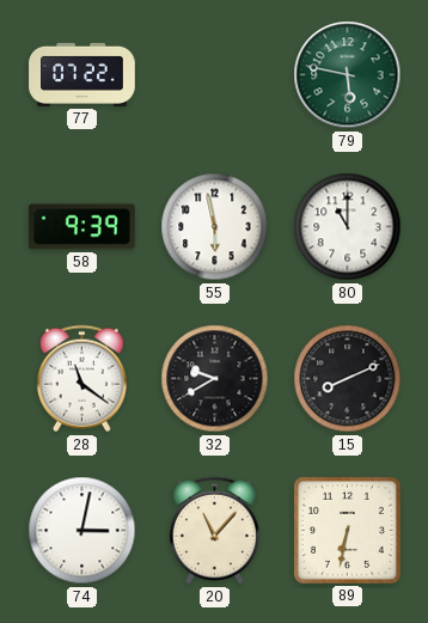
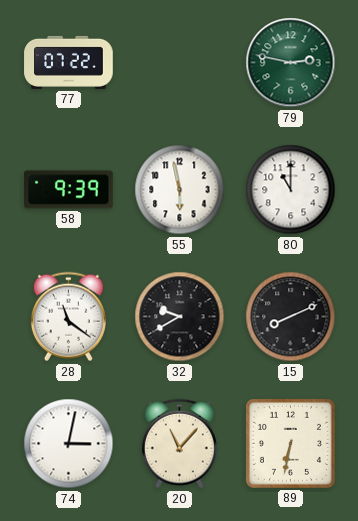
79: 5:47 -> 2:47
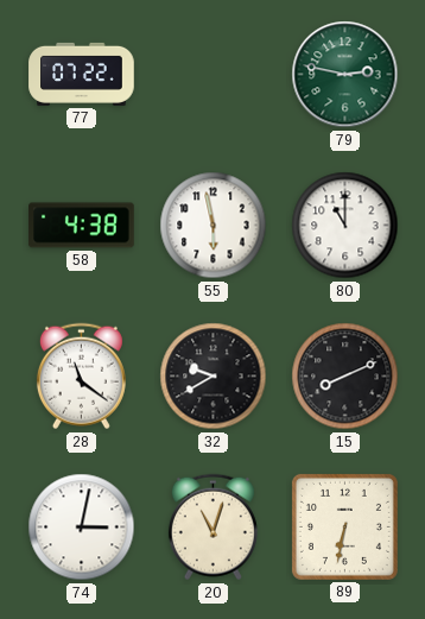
58: 9:39 -> 4:38
20: 11:07 -> 11:03
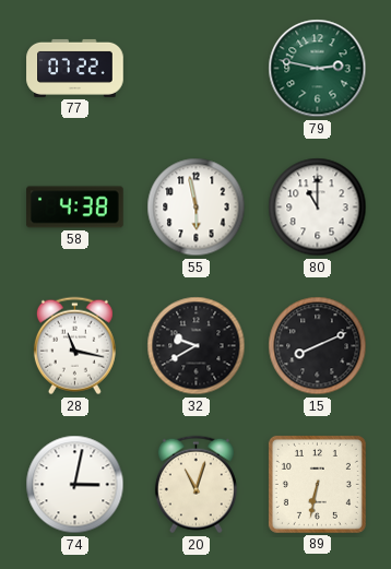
28: 11:21 -> 11:17
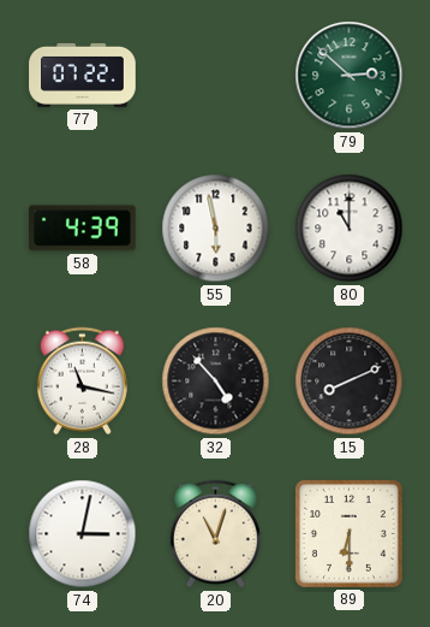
79: 2:47 -> 2:52
58: 4:38 -> 4:39
32: 9:40 -> 4:53
89: 6:32 -> 6:30
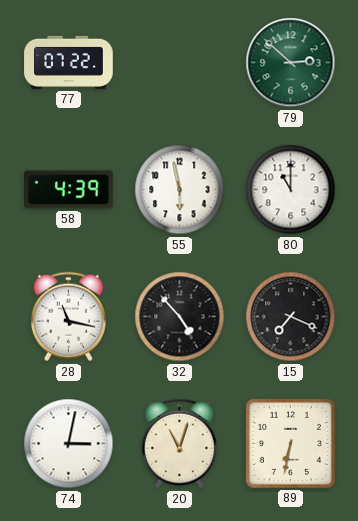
15: 8:11 -> 7:19
89: 6:30 -> 6:32
